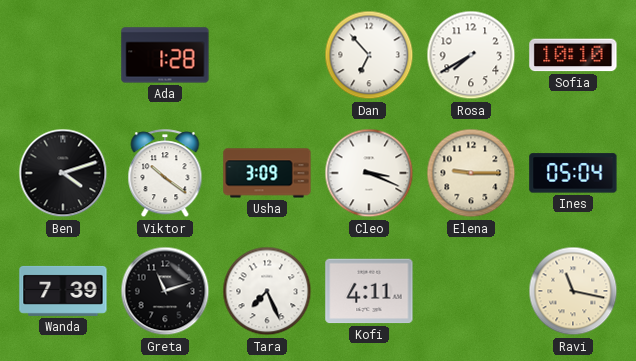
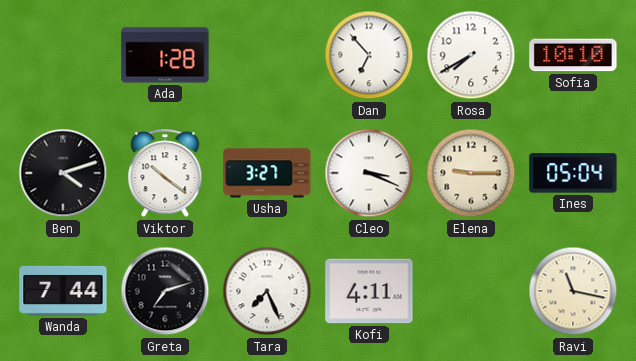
Usha: 3:09 -> 3:27
Wanda: 7:39 -> 7:44
Greta: 11:12 -> 7:12
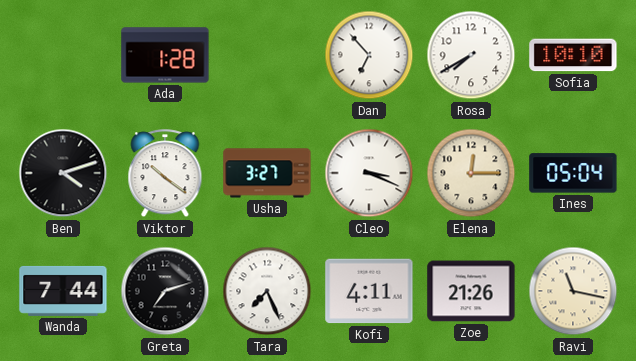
Elena: 9:15 -> 12:15
Zoe: none -> 21:26
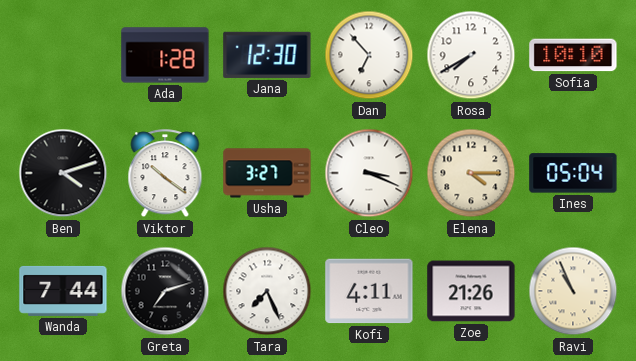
Jana: none -> 12:30
Elena: 12:15 -> 4:15
Ravi: 11:17 -> 10:56
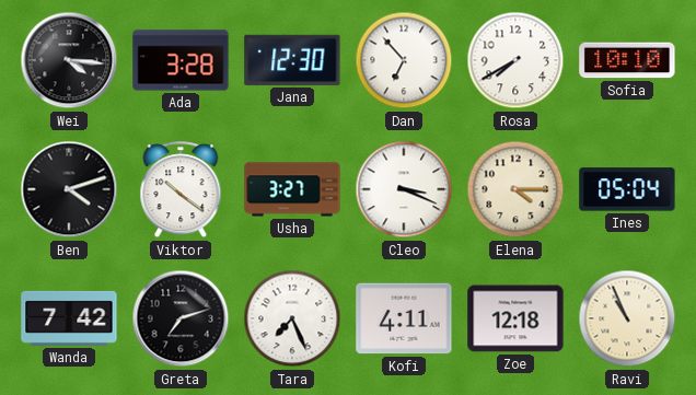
Wei: none -> 4:16
Ada: 1:28 -> 3:28
Wanda: 7:44 -> 7:42
Zoe: 21:26 -> 12:18
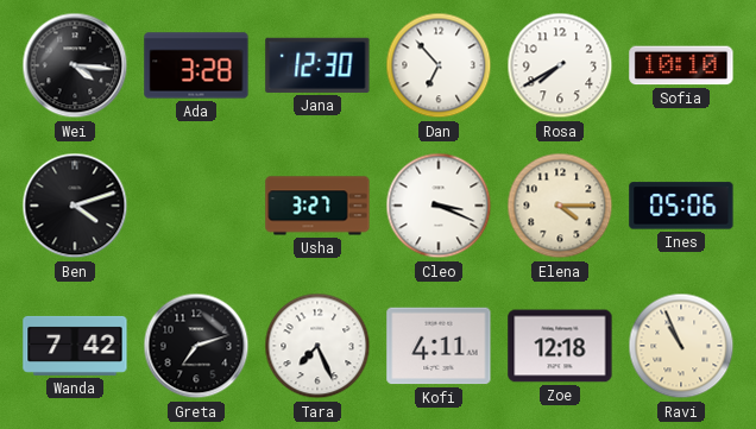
Viktor: 10:21 -> none
Ines: 05:04 -> 05:06
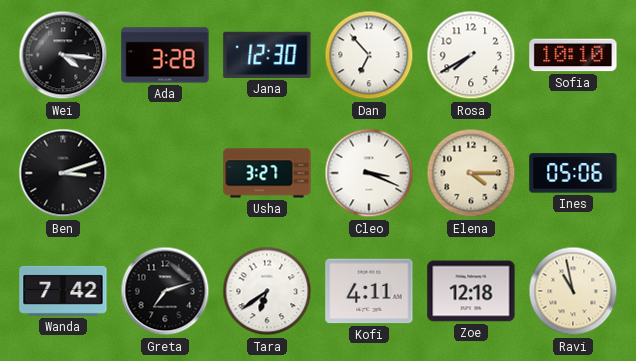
Ben: 4:12 -> 3:12
Tara: 7:26 -> 6:39
Ravi: 10:56 -> 10:58
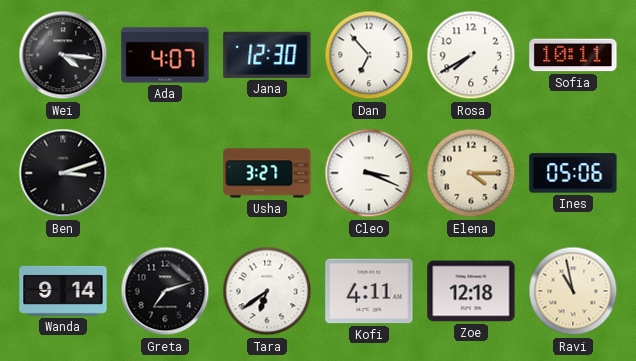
Ada: 3:28 -> 4:07
Sofia: 10:10 -> 10:11
Wanda: 7:42 -> 9:14
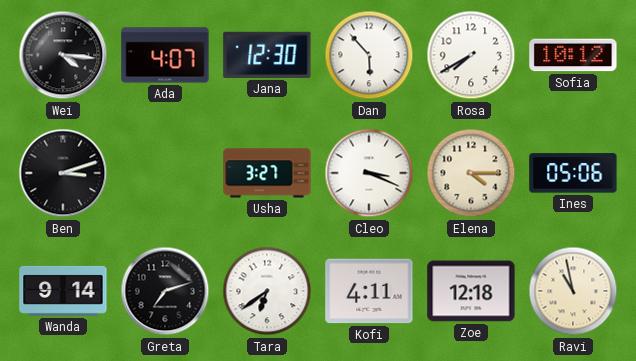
Dan: 6:53 -> 5:53
Sofia: 10:11 -> 10:12
